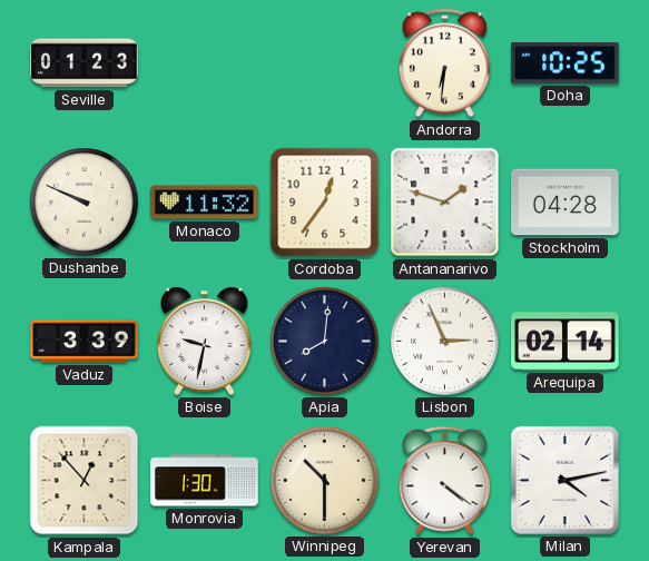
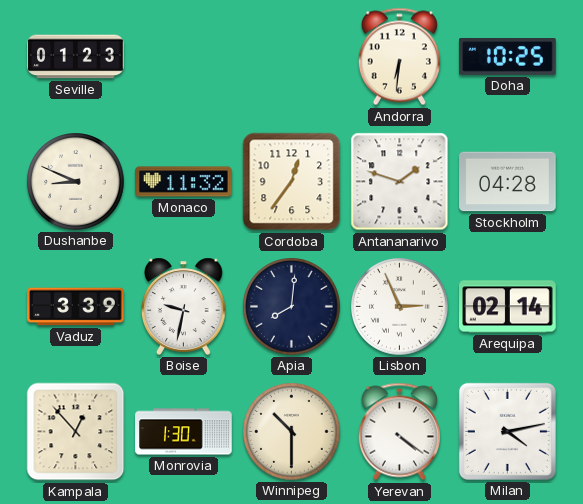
Dushanbe: 9:49 -> 8:49
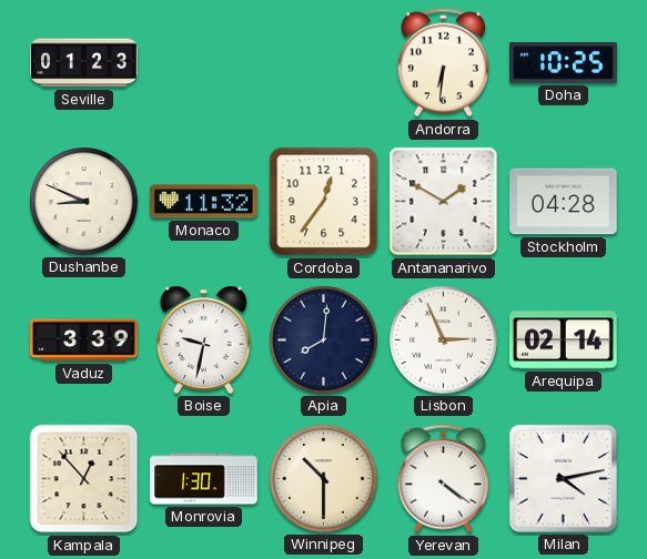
Antananarivo: 1:48 -> 1:50
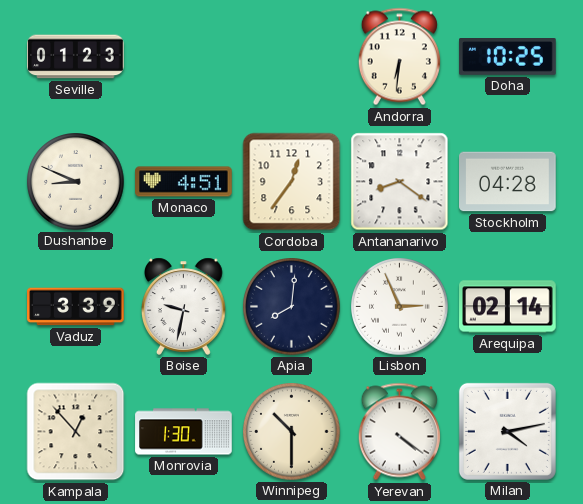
Monaco: 11:32 -> 4:51
Antananarivo: 1:50 -> 8:21
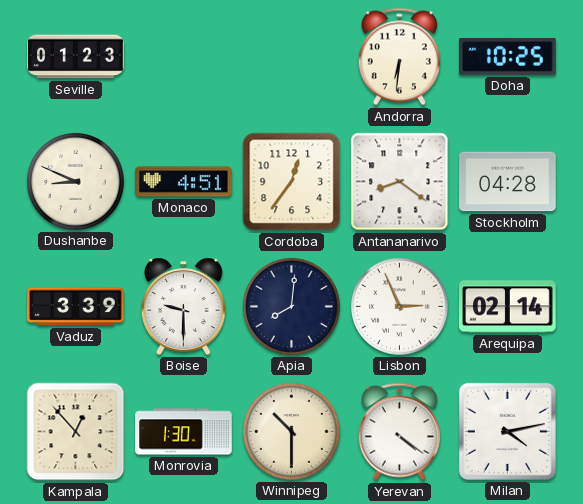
Boise: 9:32 -> 9:30
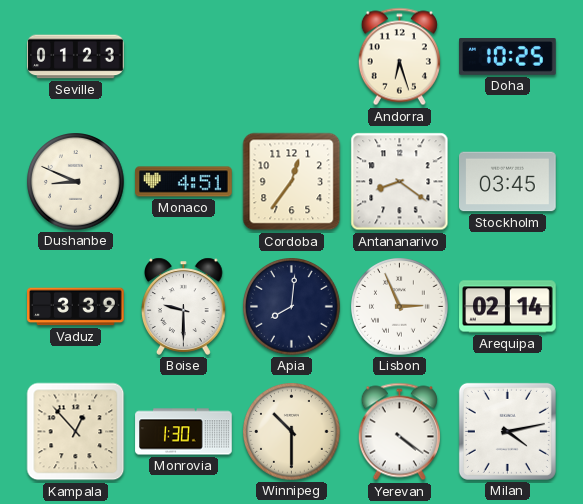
Andorra: 6:31 -> 6:27
Stockholm: 04:28 -> 03:45
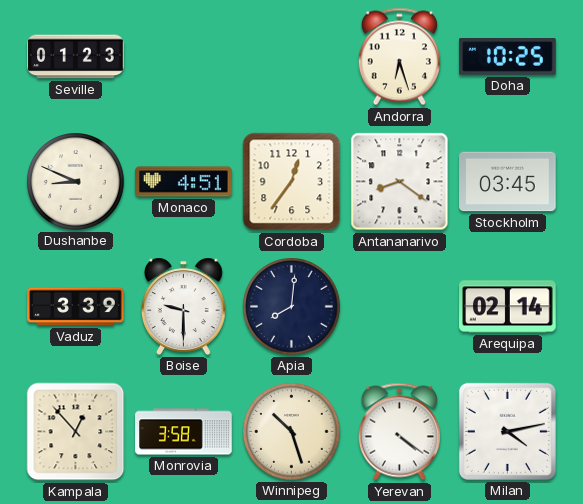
Lisbon: 2:56 -> none
Monrovia: 1:30 -> 3:58
Winnipeg: 10:30 -> 10:27
